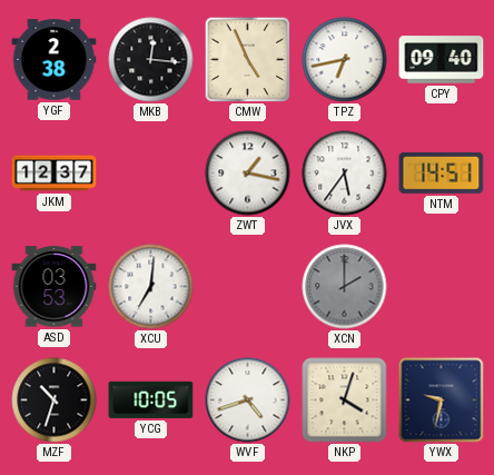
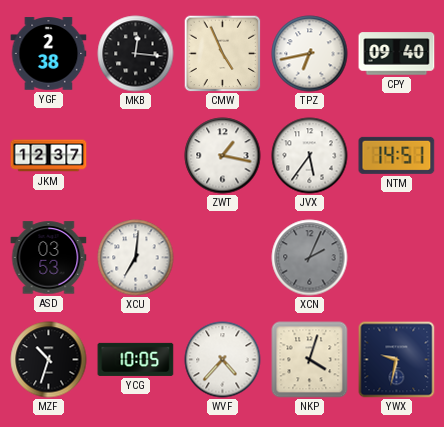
XCN: 2:00 -> 2:04
WVF: 4:42 -> 4:37
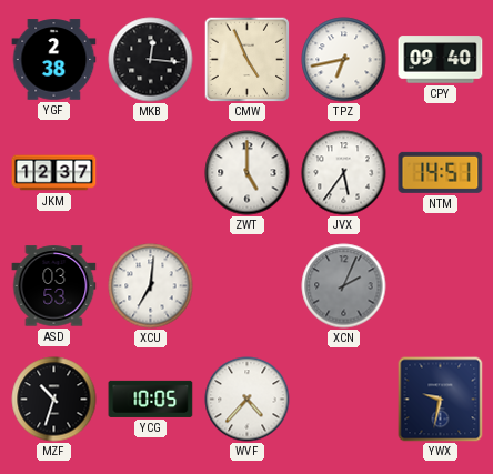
ZWT: 1:17 -> 5:00
NKP: 4:03 -> none
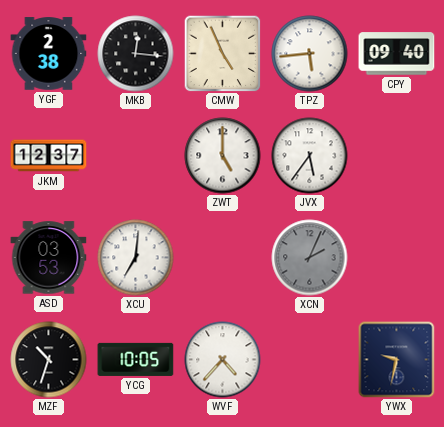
TPZ: 6:43 -> 5:44
NTM: 14:51 -> none
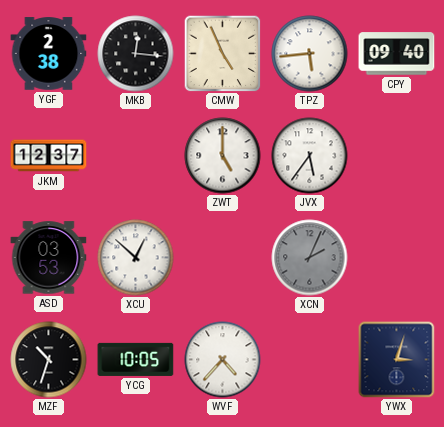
XCU: 7:01 -> 12:52
YWX: 9:32 -> 3:03
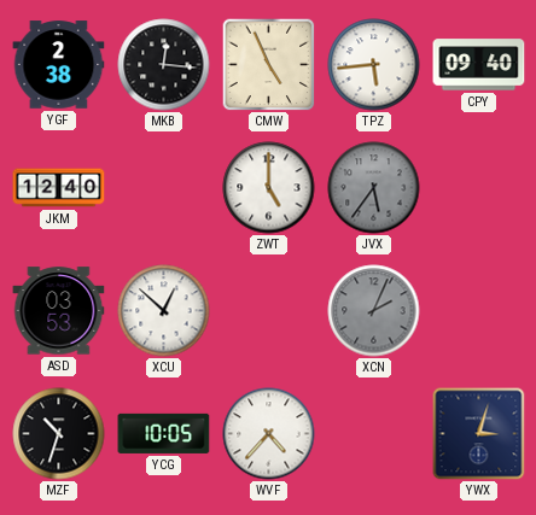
JKM: 12:37 -> 12:40
JVX dial: white -> grey
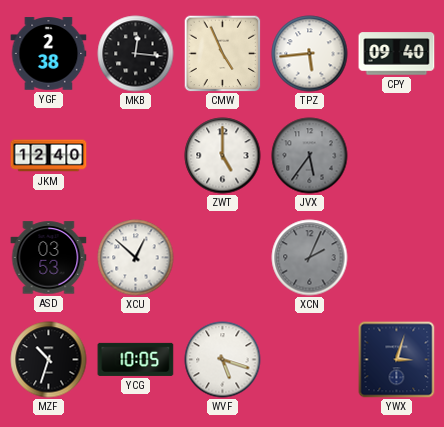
WVF: 4:37 -> 5:18
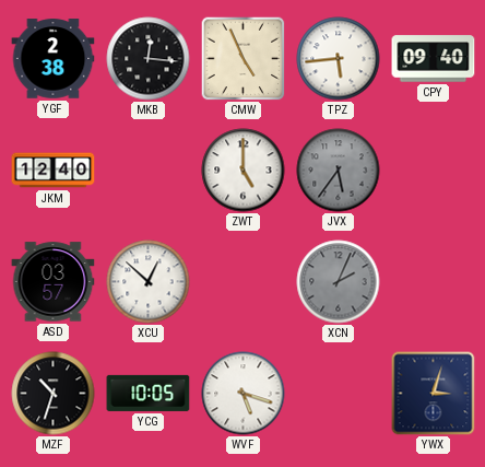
ASD: 03:53 -> 03:57
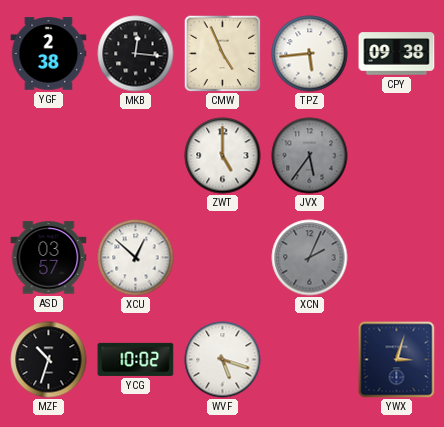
CPY: 09:40 -> 09:38
JKM: 12:40 -> none
YCG: 10:05 -> 10:02
